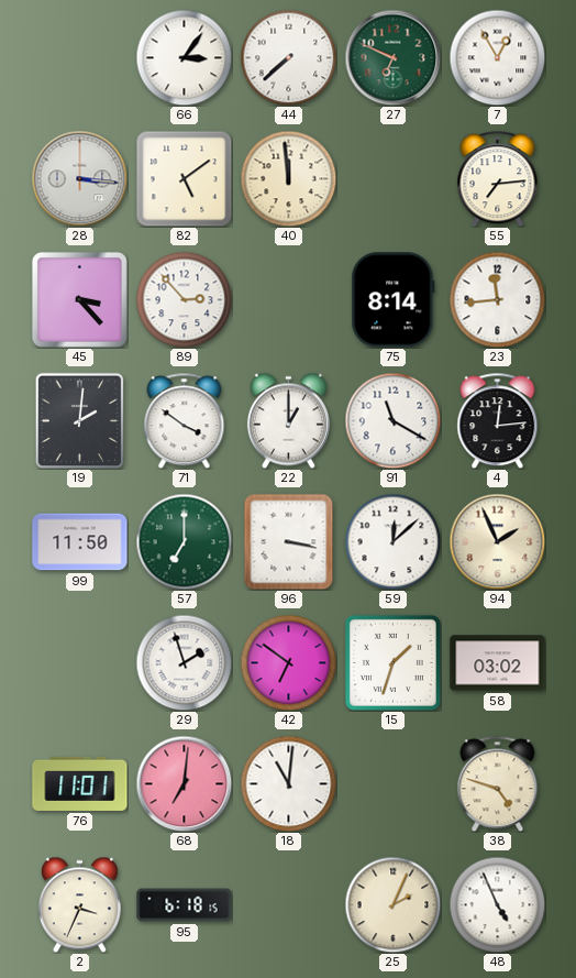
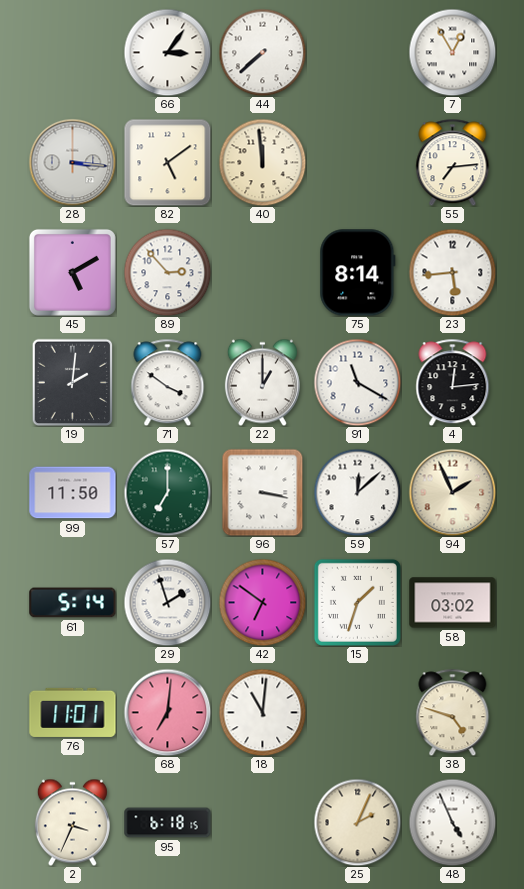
27: 6:49 -> none
45: 3:23 -> 5:10
23: 11:44 -> 5:44
61: none -> 5:14
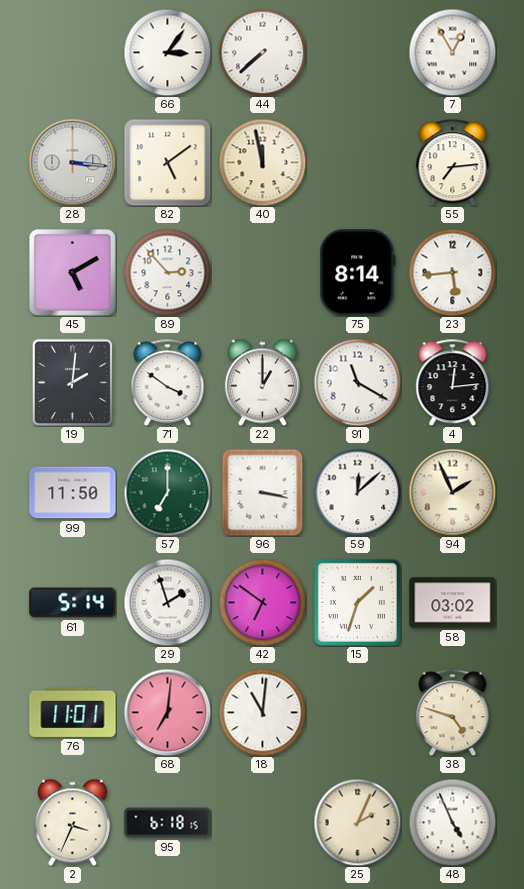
40: 11:59 -> 11:58
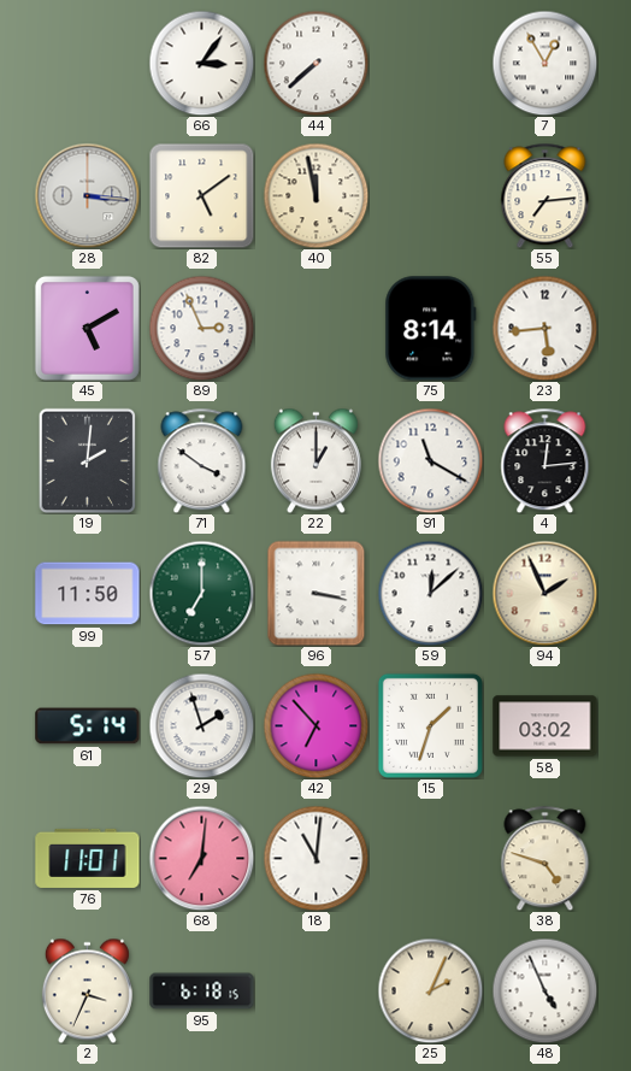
89: 2:53 -> 2:56
42: 6:51 -> 6:53
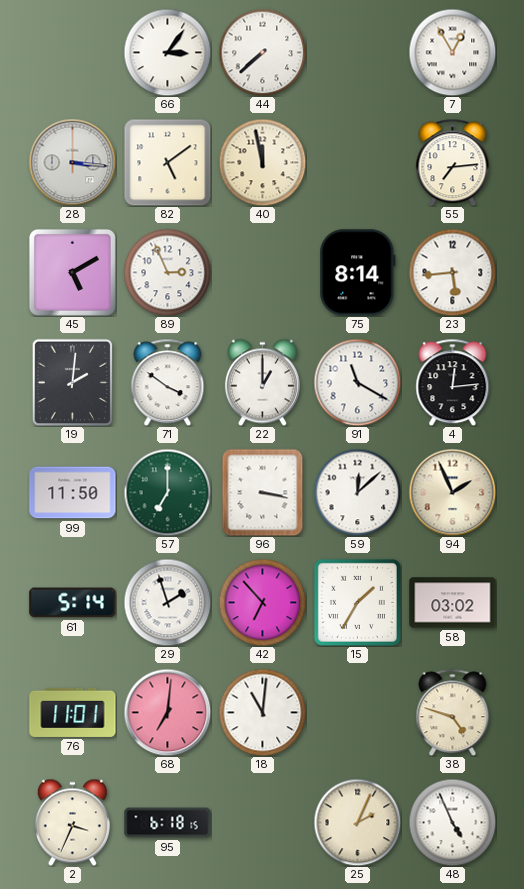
15: 1:33 -> 1:35
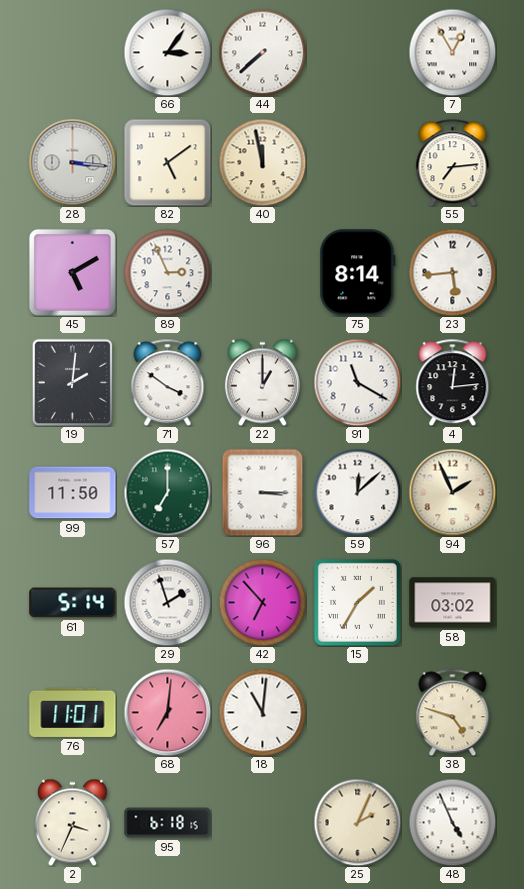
96: 3:17 -> 3:15
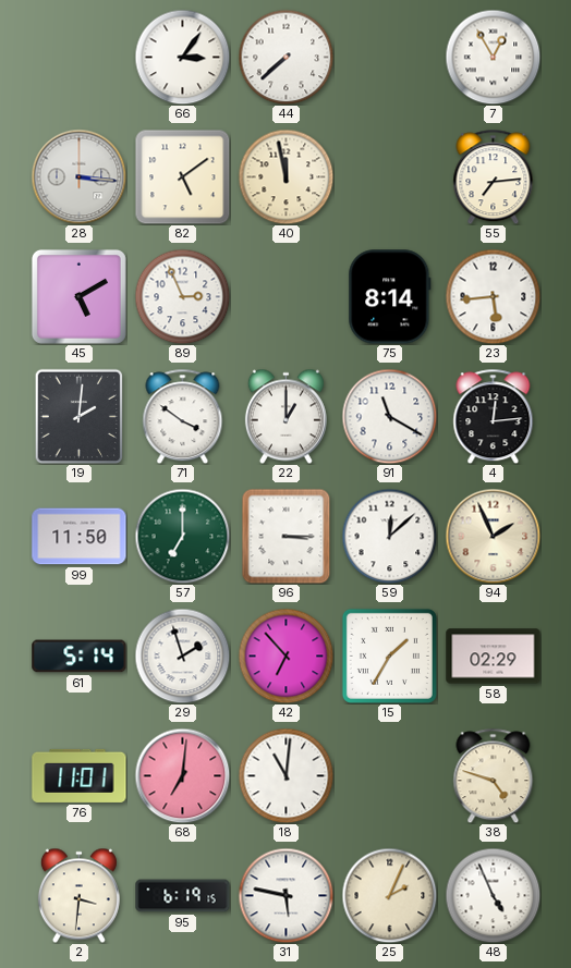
58: 03:02 -> 02:29
2: 3:34 -> 3:31
95: 6:18 -> 6:19
31: none -> 5:47
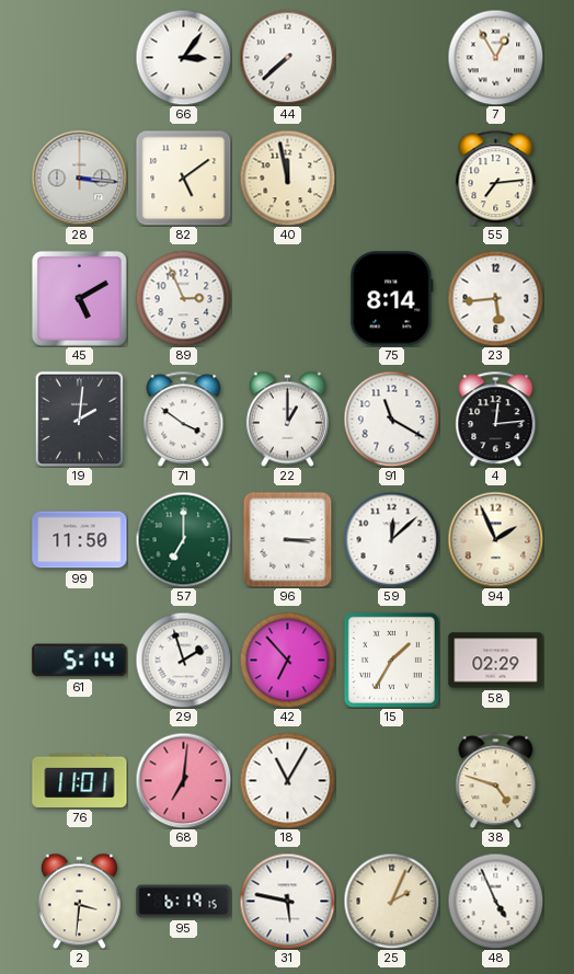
18: 11:01 -> 11:05
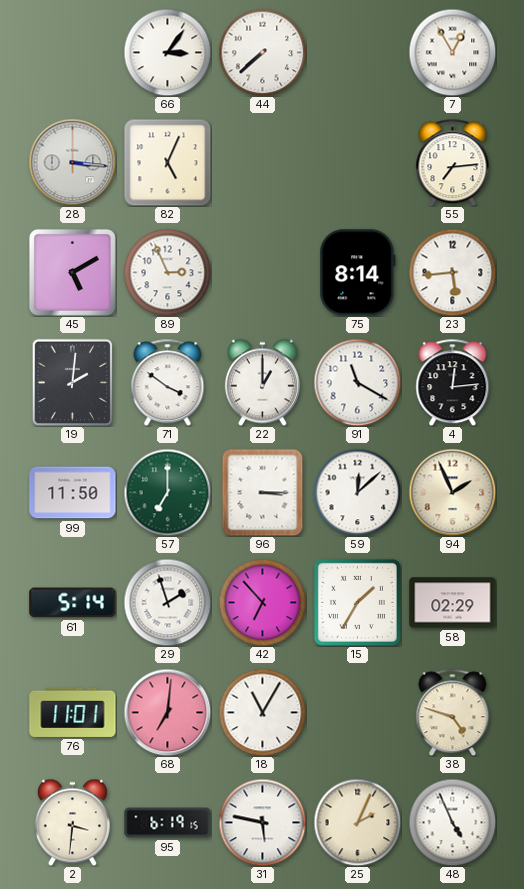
82: 5:09 -> 5:04
40: 11:58 -> none
